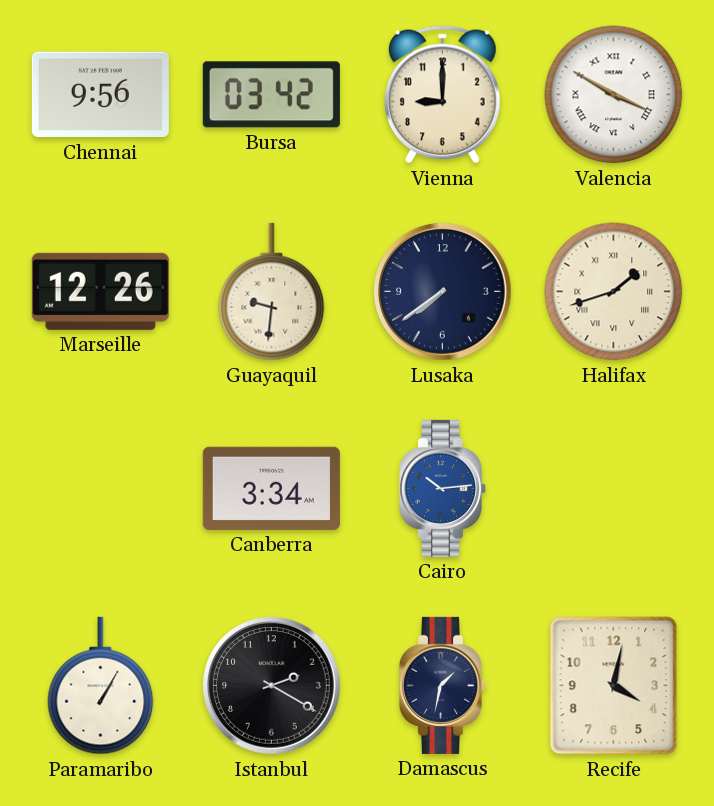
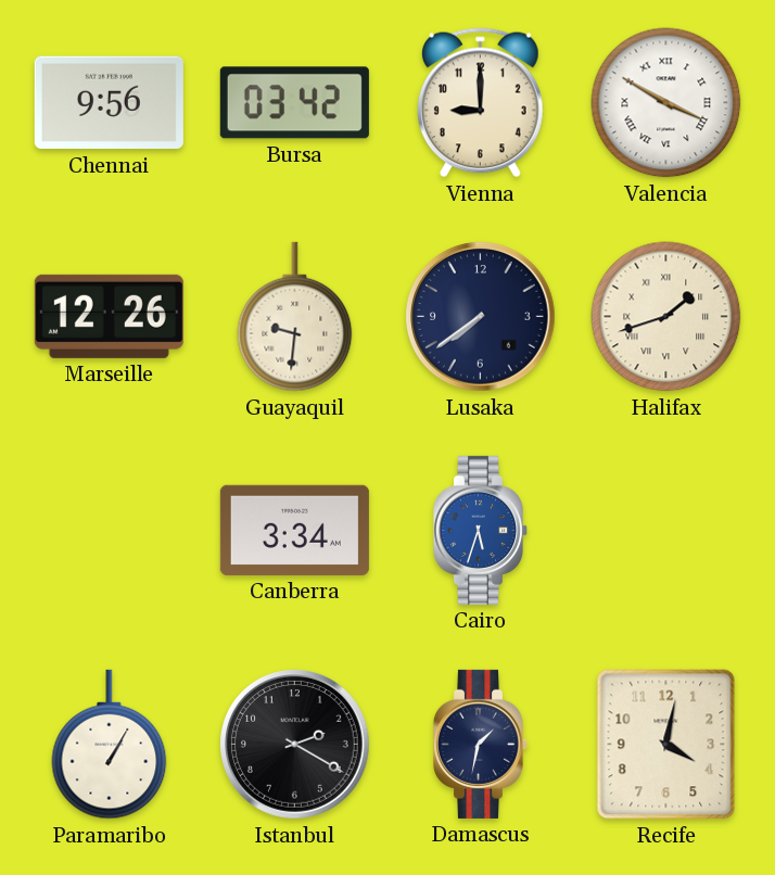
Cairo: 10:14 -> 5:33
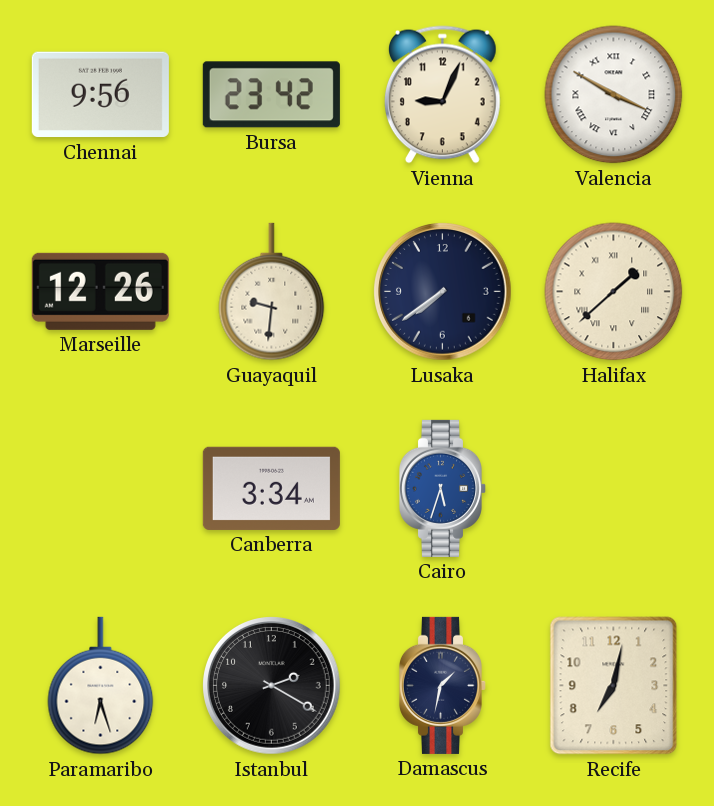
Bursa: 03:42 -> 23:42
Vienna: 9:00 -> 9:04
Halifax: 1:42 -> 1:38
Paramaribo: 1:05 -> 6:27
Recife: 4:02 -> 7:02
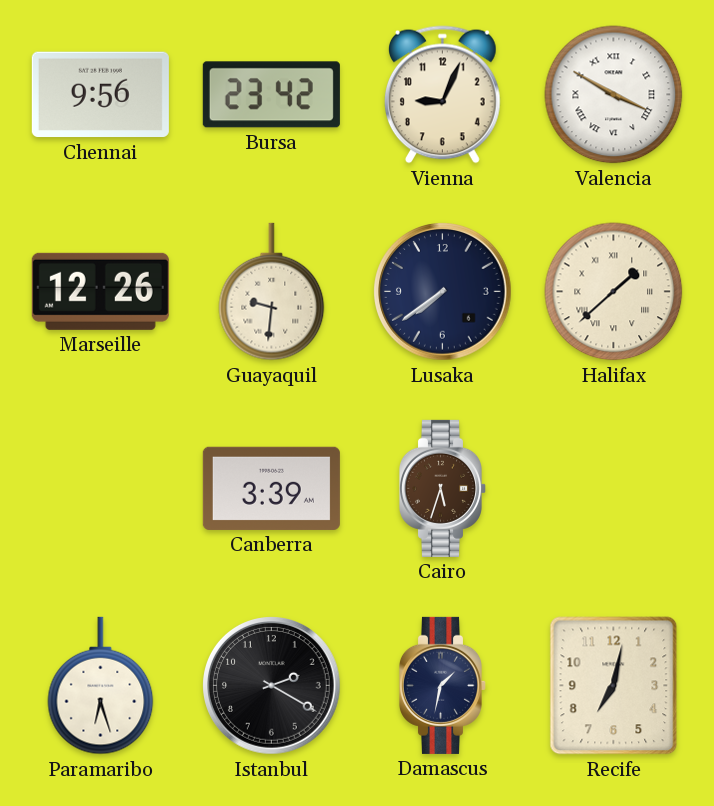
Canberra: 3:34 -> 3:39
Cairo dial: blue -> brown
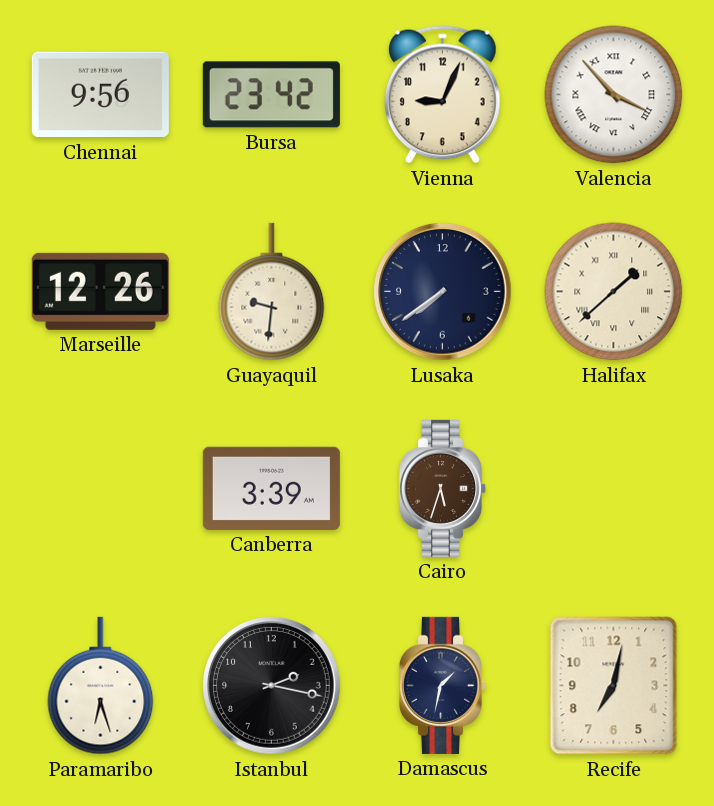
Valencia: 3:50 -> 3:53
Istanbul: 2:20 -> 2:17
